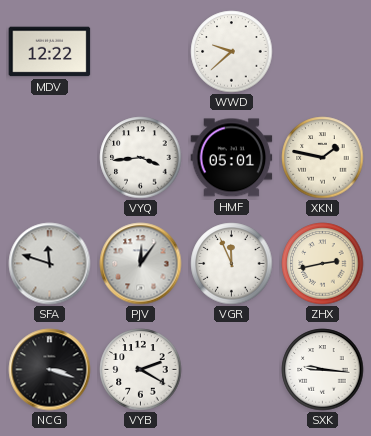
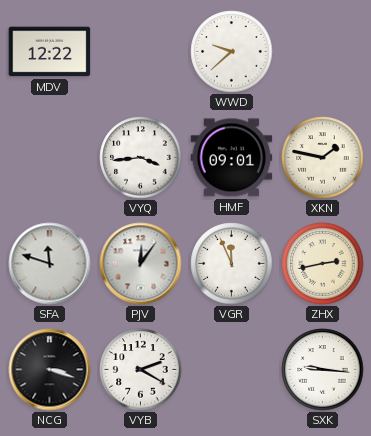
HMF: 05:01 -> 09:01
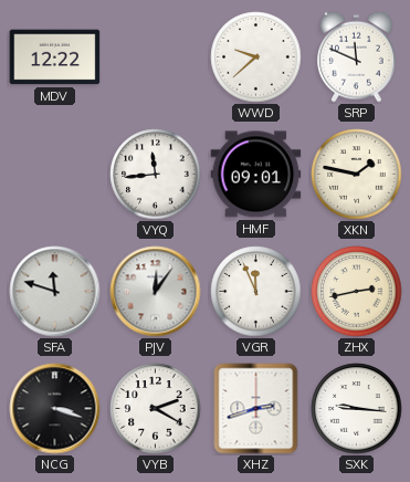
SRP: none -> 11:49
VYQ: 3:44 -> 11:44
XHZ: none -> 2:42
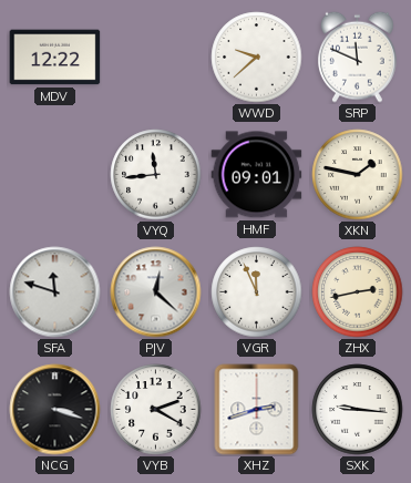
PJV: 12:06 -> 12:22
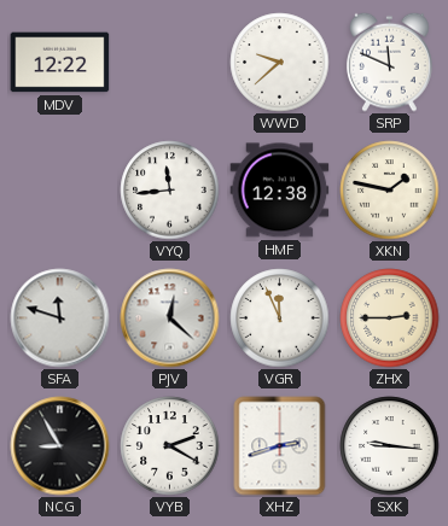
HMF: 09:01 -> 12:38
ZHX: 2:43 -> 2:45
NCG: 3:18 -> 8:55
